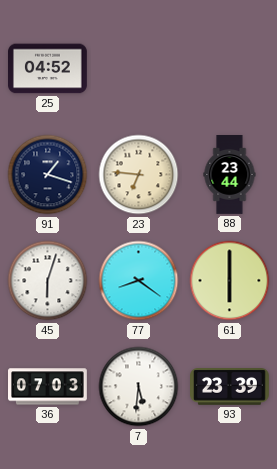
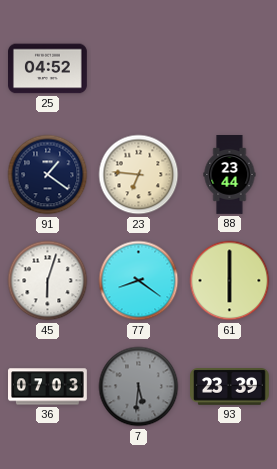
91: 1:18 -> 1:21
7 dial: white -> grey
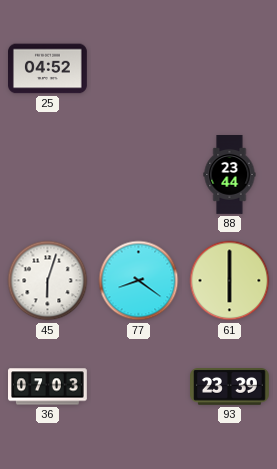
91: 1:21 -> none
23: 6:46 -> none
7: 5:31 -> none
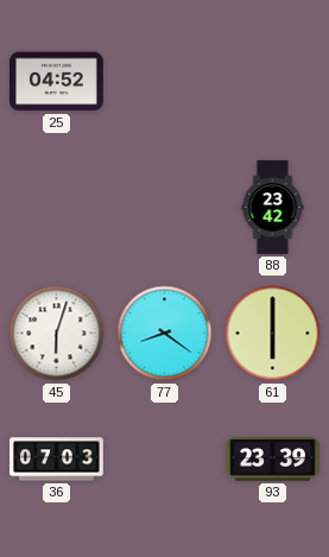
88: 23:44 -> 23:42
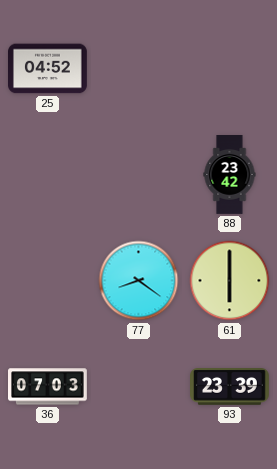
45: 6:03 -> none
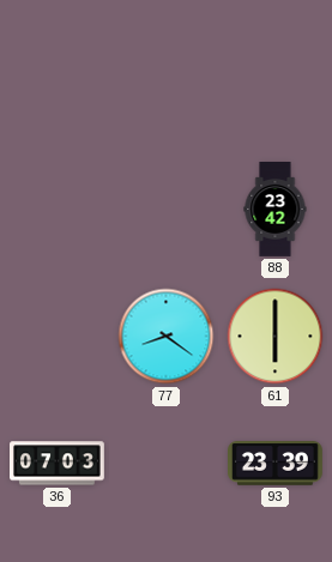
25: 04:52 -> none
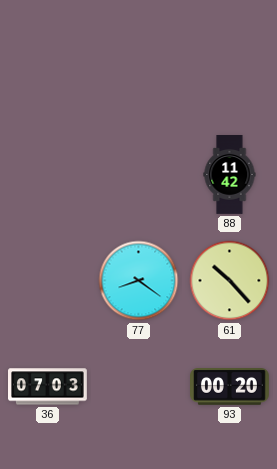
88: 23:42 -> 11:42
61: 6:00 -> 10:23
93: 23:39 -> 00:20
